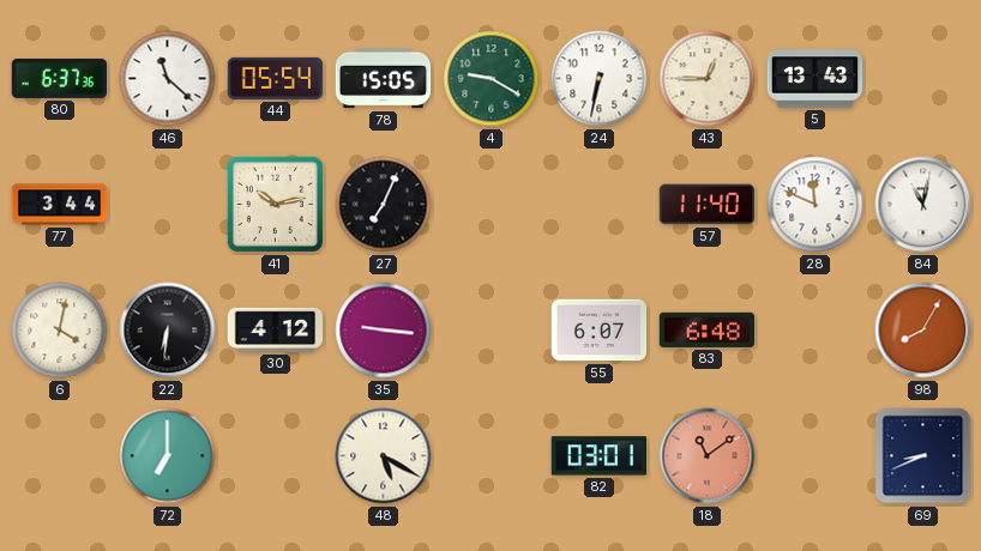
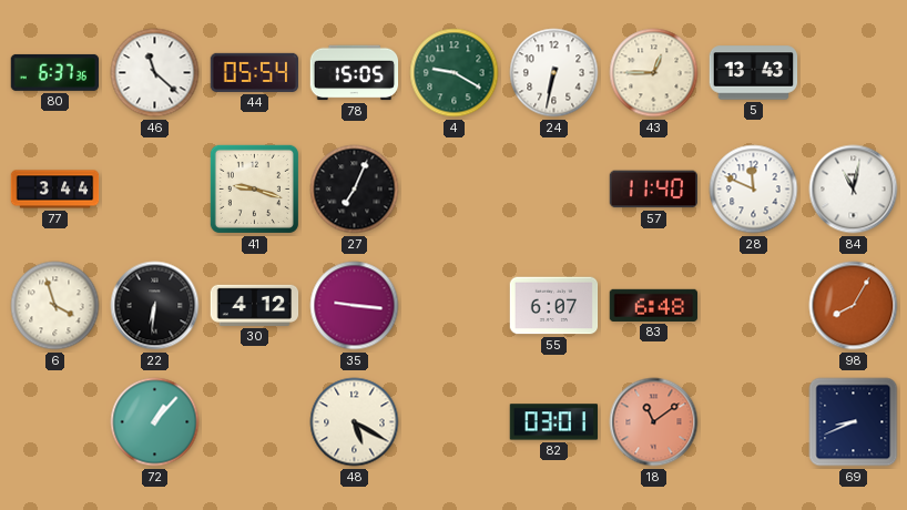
41: 10:13 -> 9:18
6: 4:02 -> 3:57
72: 7:00 -> 1:07
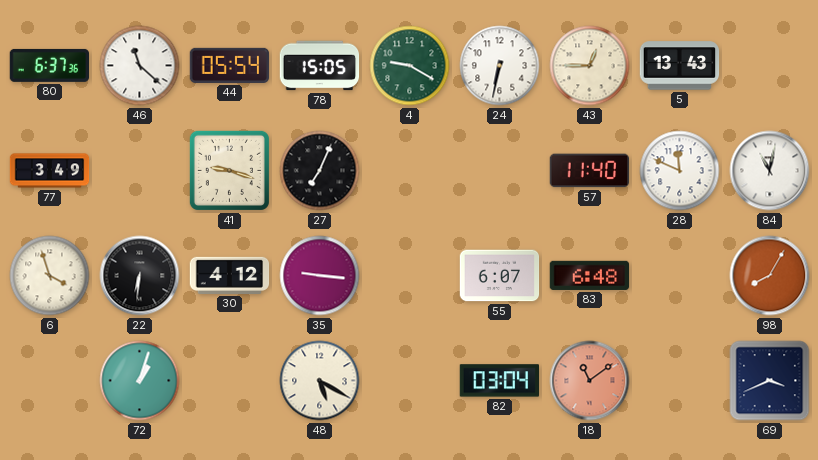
77: 3:44 -> 3:49
72: 1:07 -> 1:03
82: 03:01 -> 03:04
69: 8:41 -> 3:41
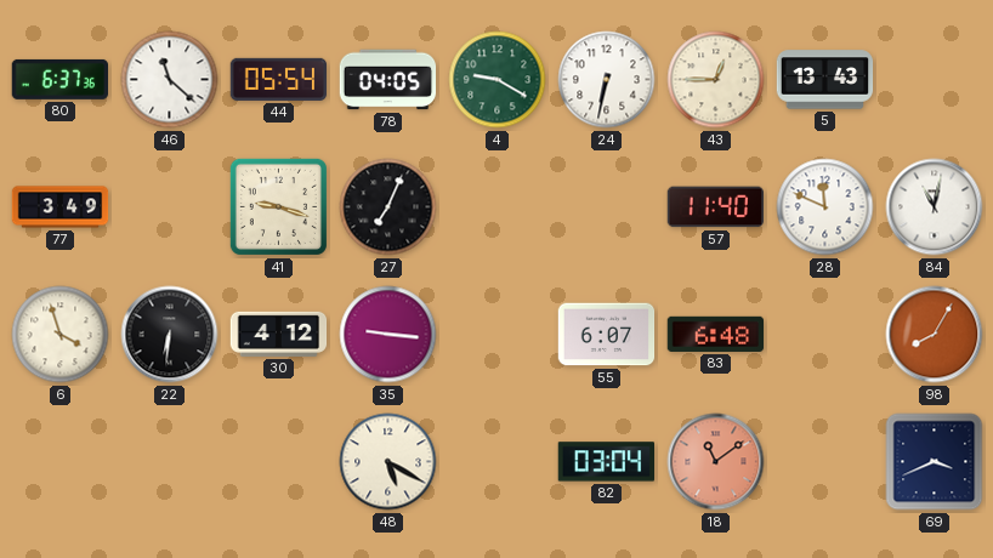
78: 15:05 -> 04:05
72: 1:03 -> none
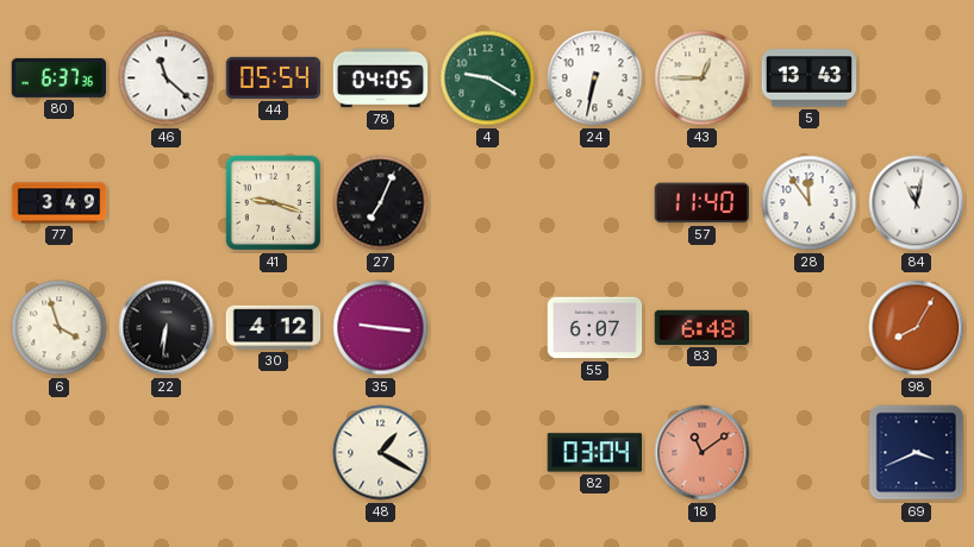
28: 11:49 -> 11:54
48: 5:20 -> 1:20
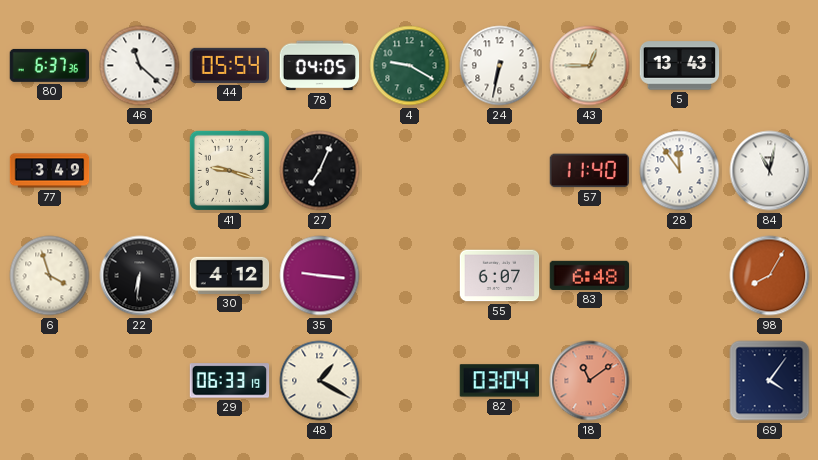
29: none -> 06:33
69: 3:41 -> 4:06
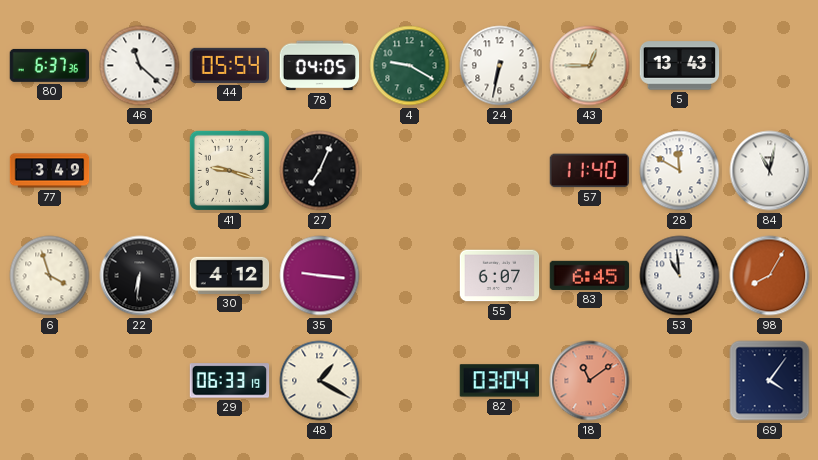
28: 11:54 -> 11:50
83: 6:48 -> 6:45
53: none -> 10:59
